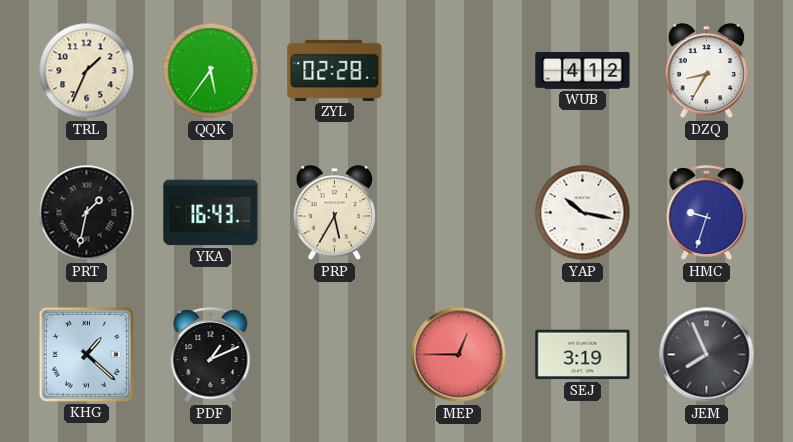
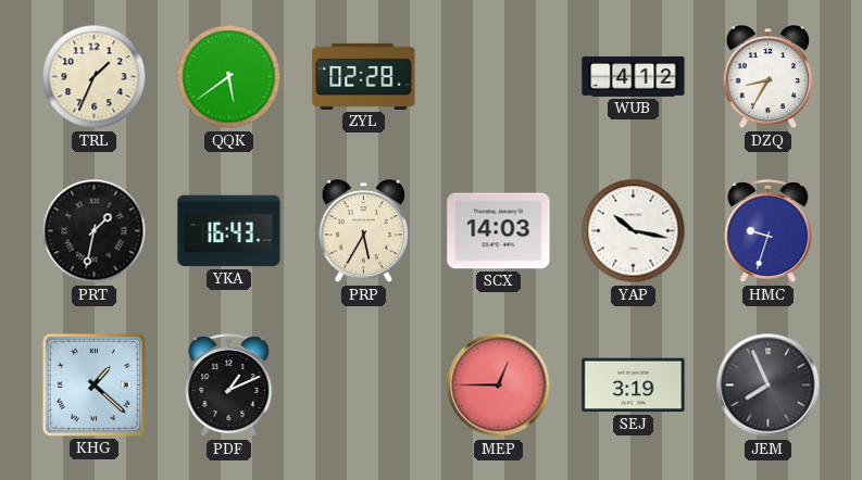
QQK: 5:36 -> 5:39
SCX: none -> 14:03
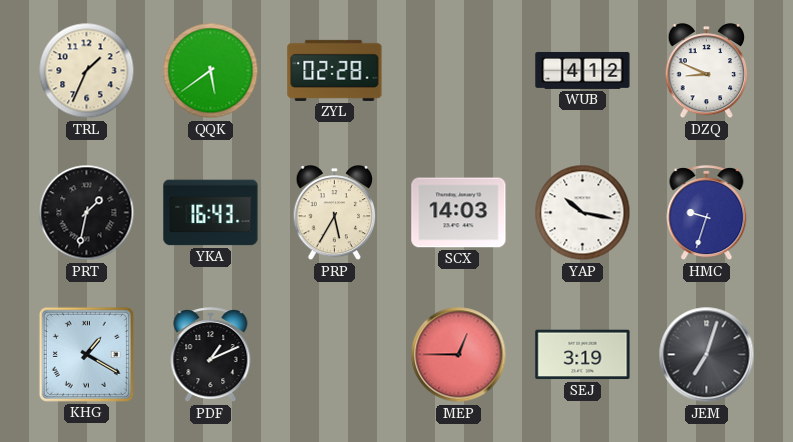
DZQ: 8:35 -> 8:49
KHG: 1:22 -> 1:20
JEM: 7:56 -> 7:03
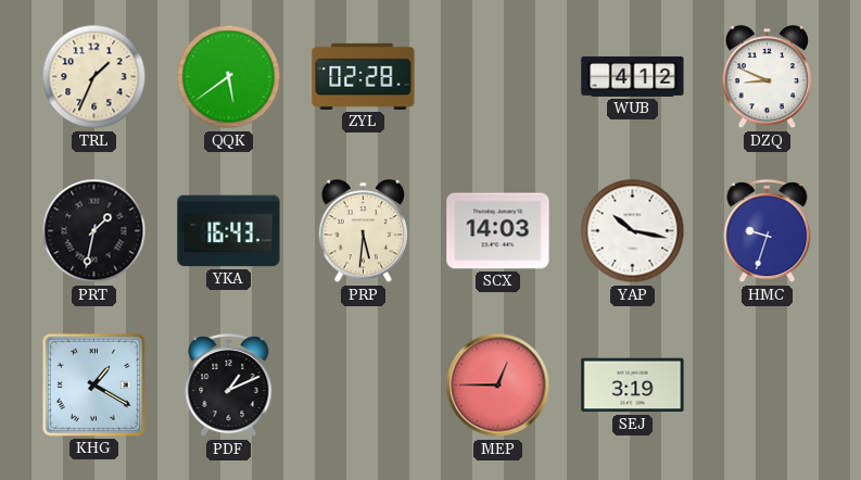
PRP: 5:35 -> 5:31
JEM: 7:03 -> none
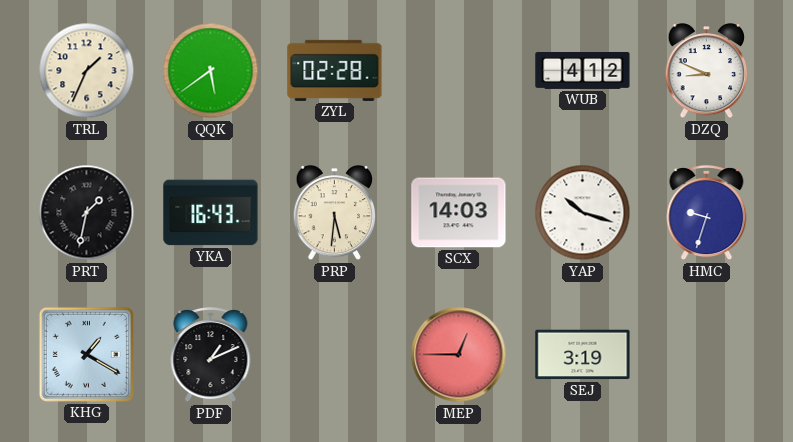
YAP: 10:17 -> 10:18
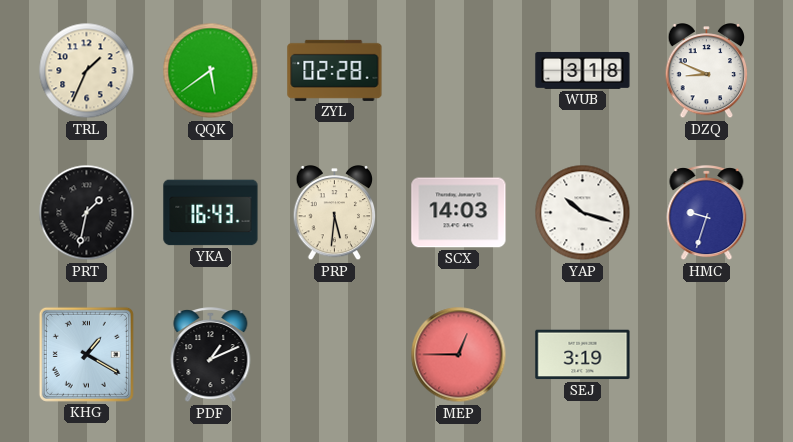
WUB: 4:12 -> 3:18
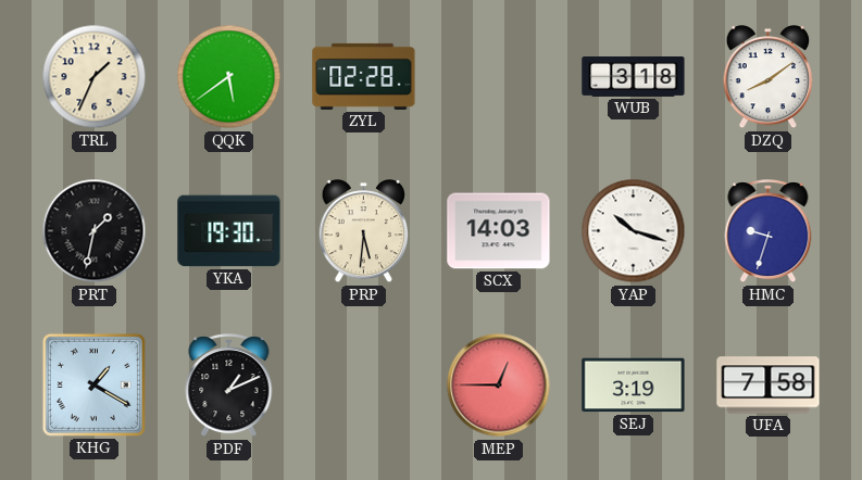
DZQ: 8:49 -> 8:09
YKA: 16:43 -> 19:30
UFA: none -> 7:58
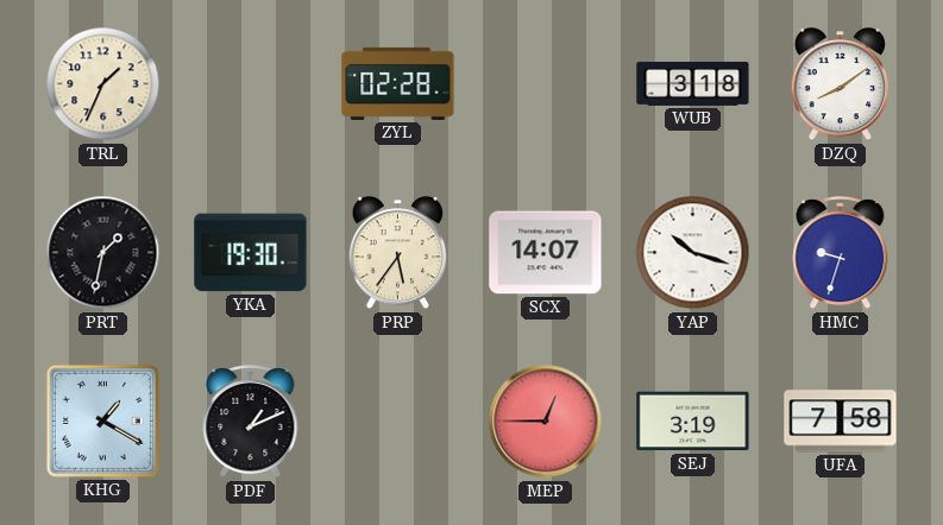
QQK: 5:39 -> none
PRP: 5:31 -> 5:36
SCX: 14:03 -> 14:07
